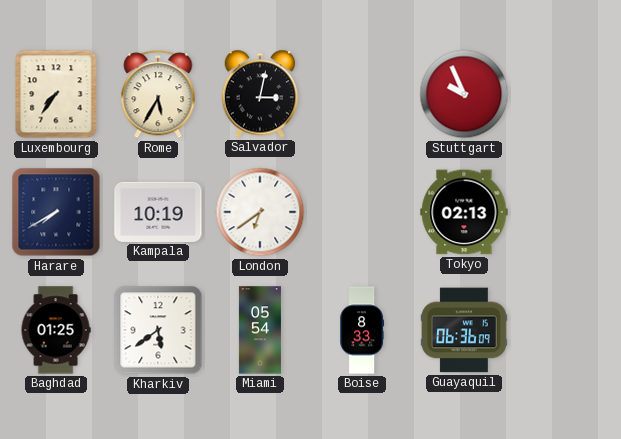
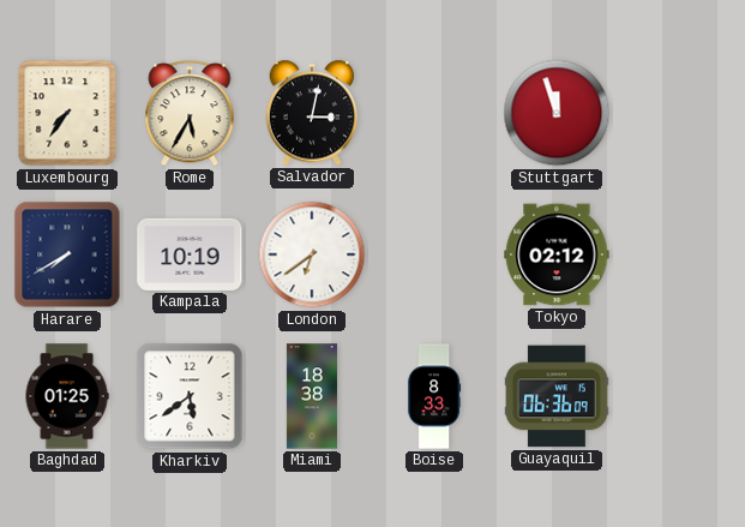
Stuttgart: 9:56 -> 11:57
Tokyo: 02:13 -> 02:12
Miami: 05:54 -> 18:38
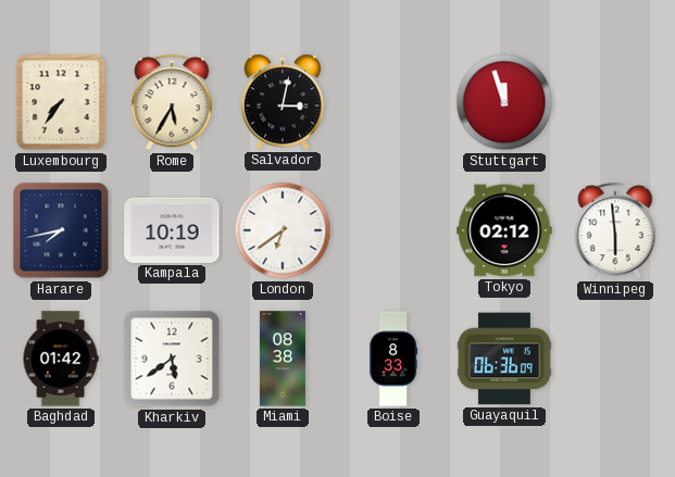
Harare: 7:40 -> 7:43
Winnipeg: none -> 5:59
Baghdad: 01:25 -> 01:42
Miami: 18:38 -> 08:38
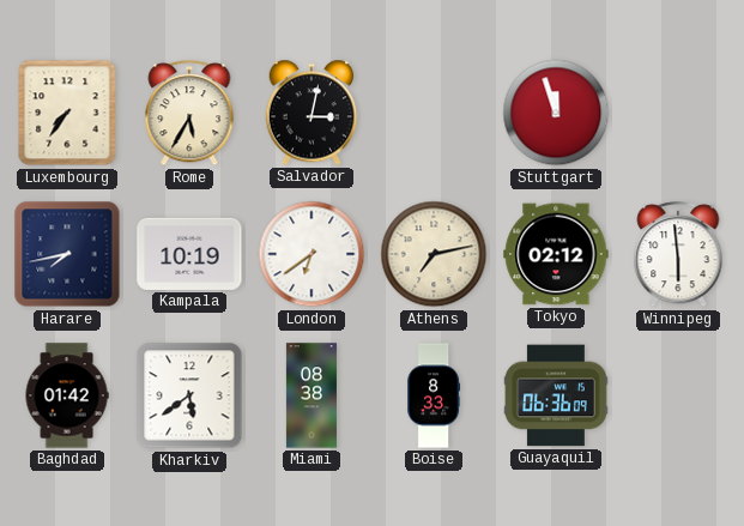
Athens: none -> 7:13
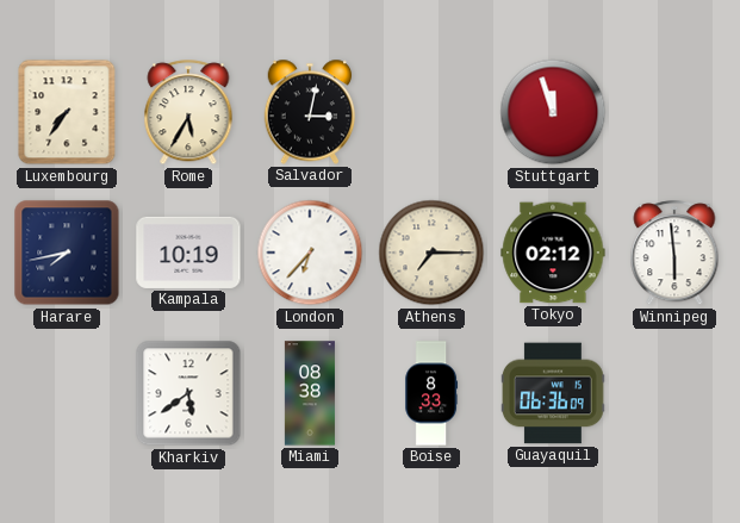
London: 6:39 -> 6:37
Athens: 7:13 -> 7:15
Baghdad: 01:42 -> none
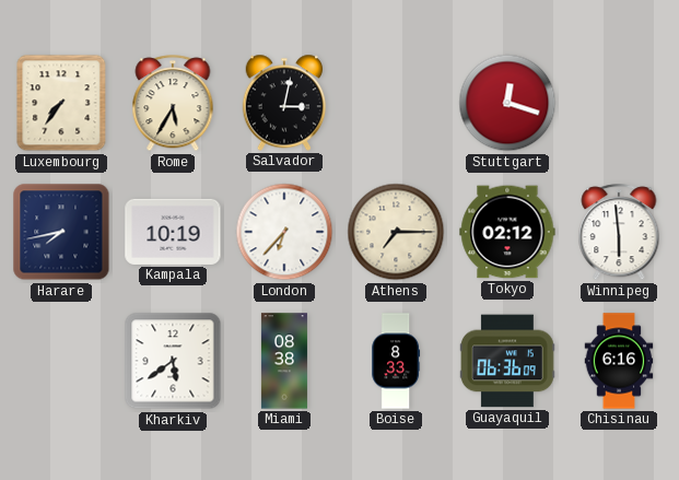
Stuttgart: 11:57 -> 12:18
Chisinau: none -> 6:16
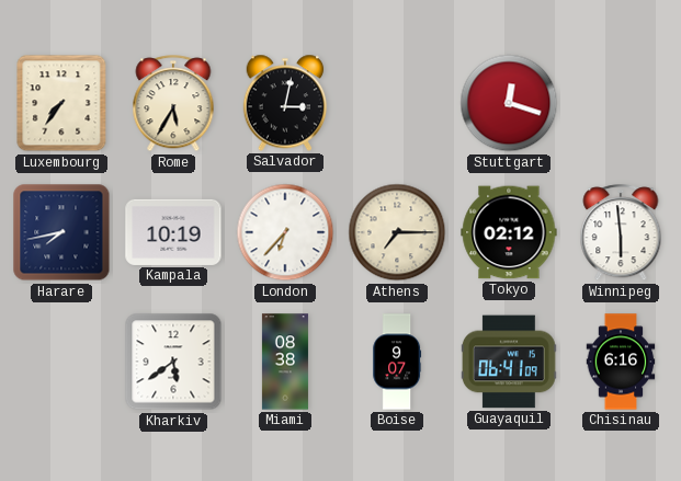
Boise: 8:33 -> 9:07
Guayaquil: 06:36 -> 06:41
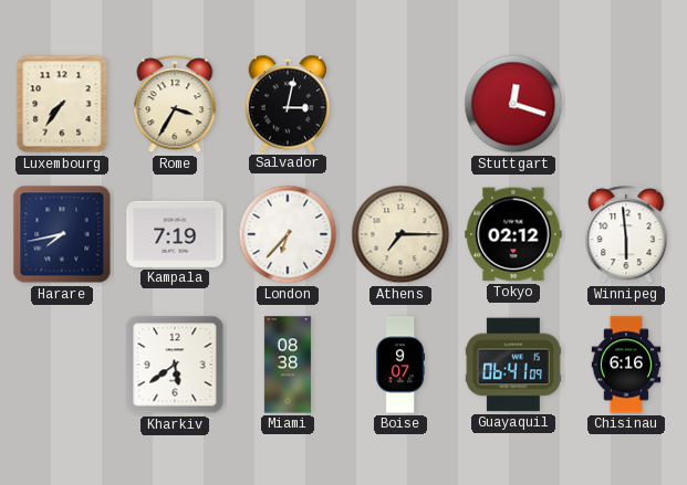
Rome: 5:35 -> 3:35
Kampala: 10:19 -> 7:19
